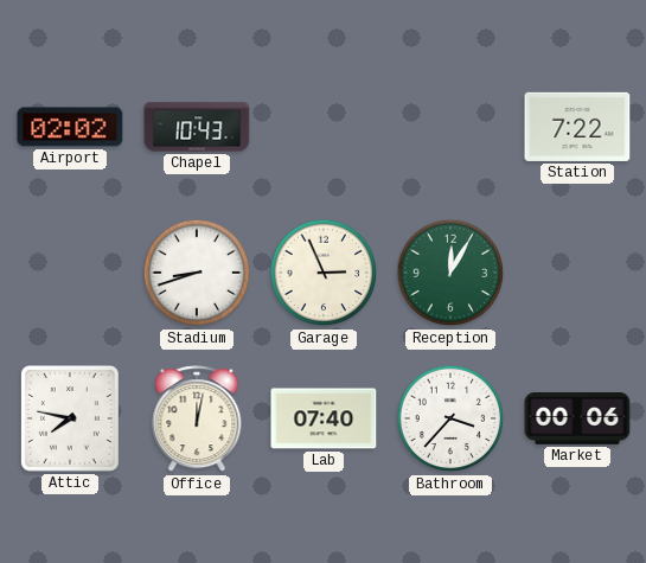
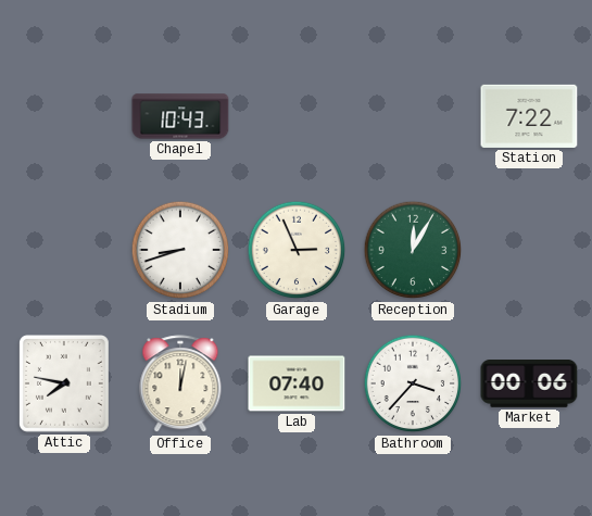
Airport: 02:02 -> none
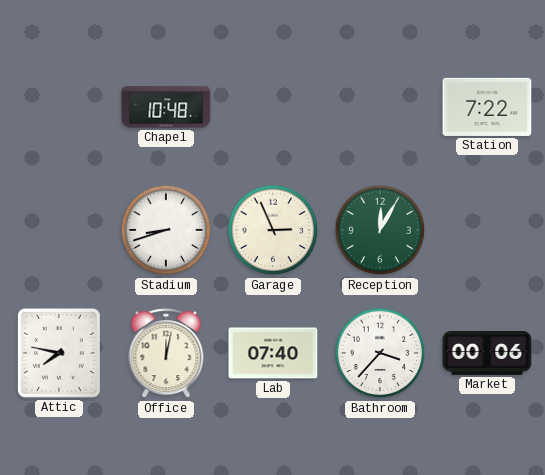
Chapel: 10:43 -> 10:48
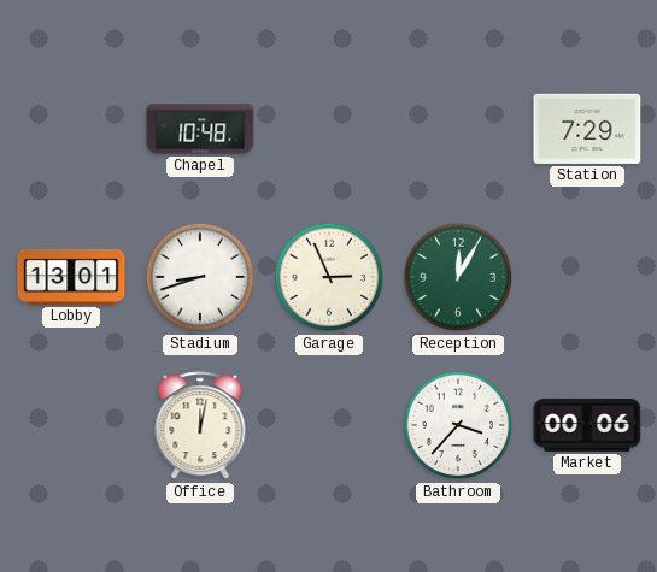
Station: 7:22 -> 7:29
Lobby: none -> 13:01
Attic: 7:47 -> none
Lab: 07:40 -> none
